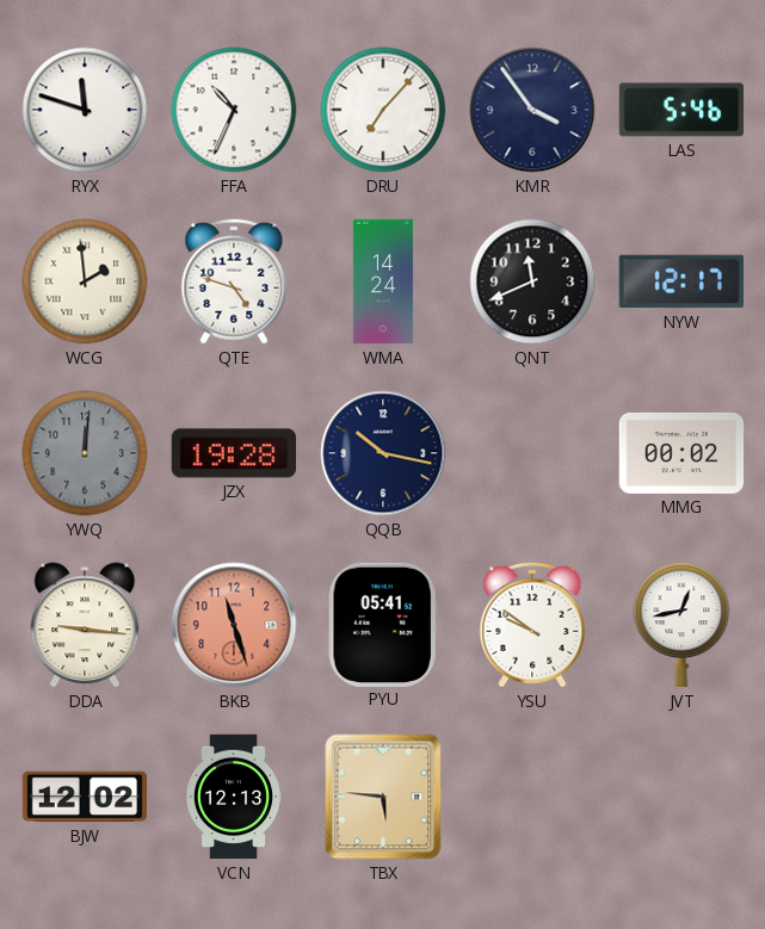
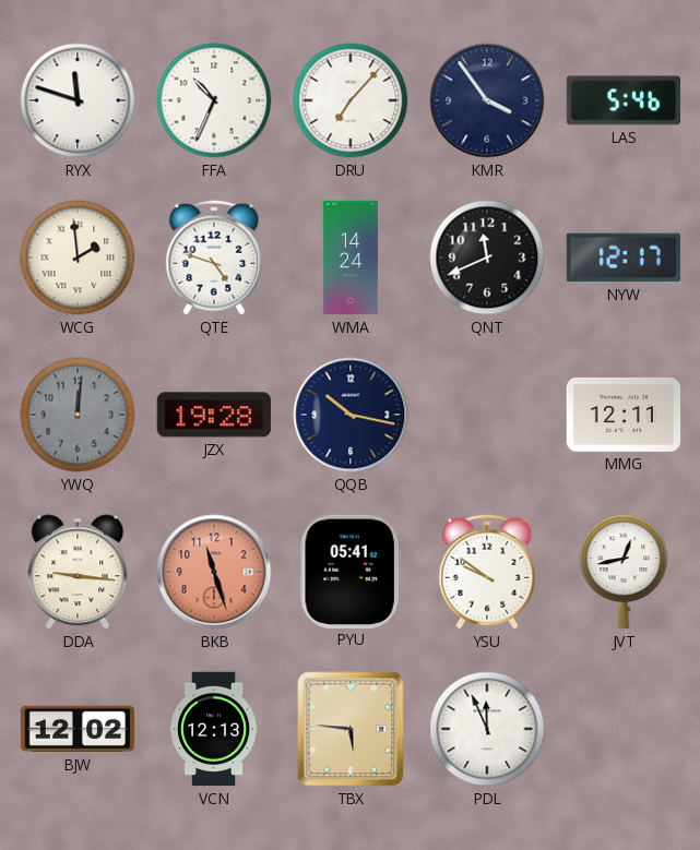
MMG: 00:02 -> 12:11
PDL: none -> 11:56
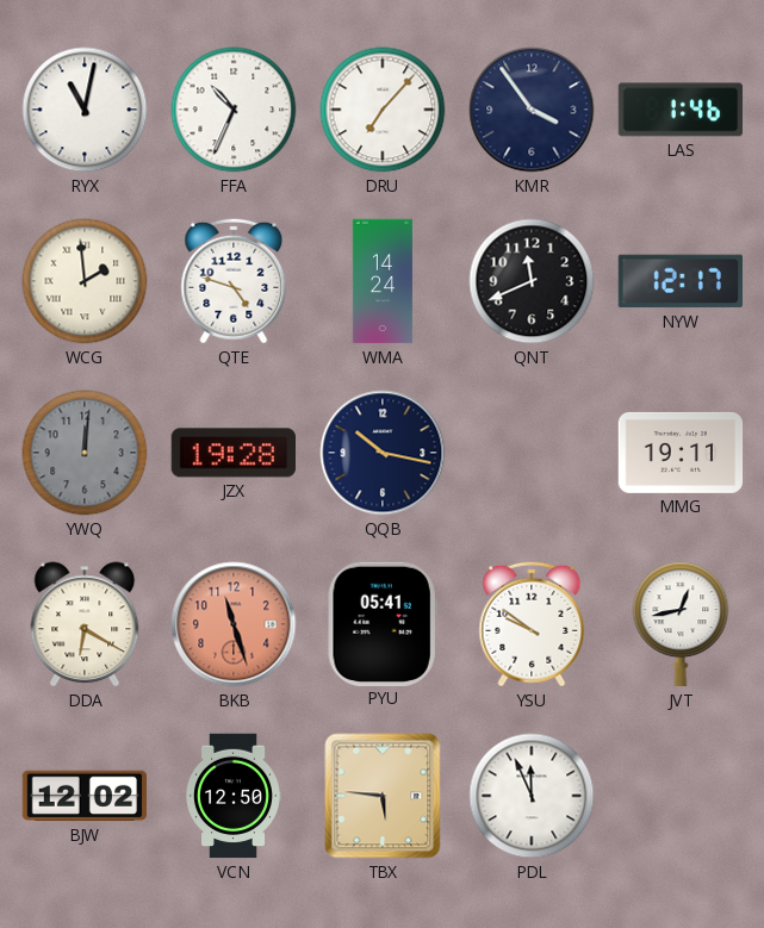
RYX: 11:48 -> 11:02
LAS: 5:46 -> 1:46
MMG: 12:11 -> 19:11
DDA: 9:16 -> 6:20
VCN: 12:13 -> 12:50
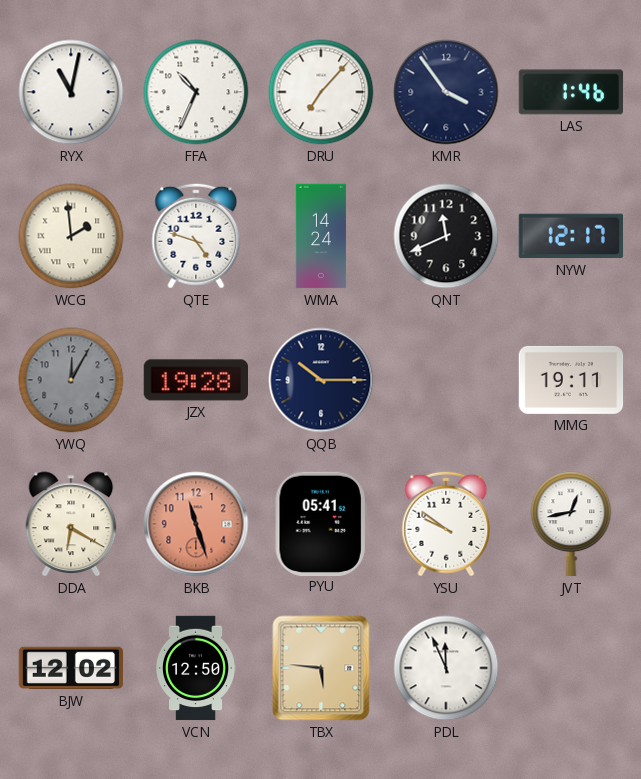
YWQ: 12:01 -> 12:05
QQB: 10:17 -> 10:15
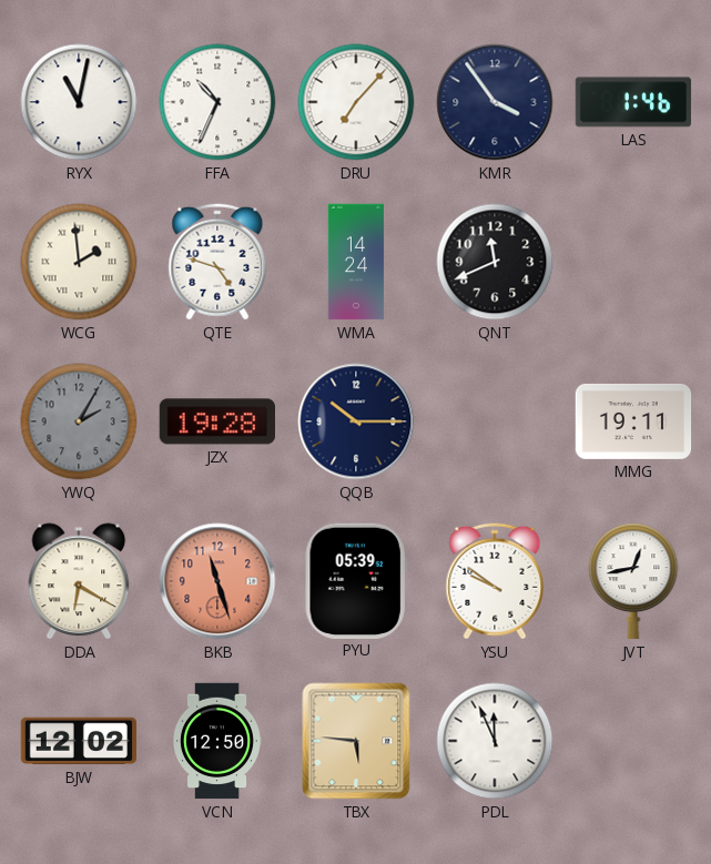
NYW: 12:17 -> none
YWQ: 12:05 -> 2:05
PYU: 05:41 -> 05:39
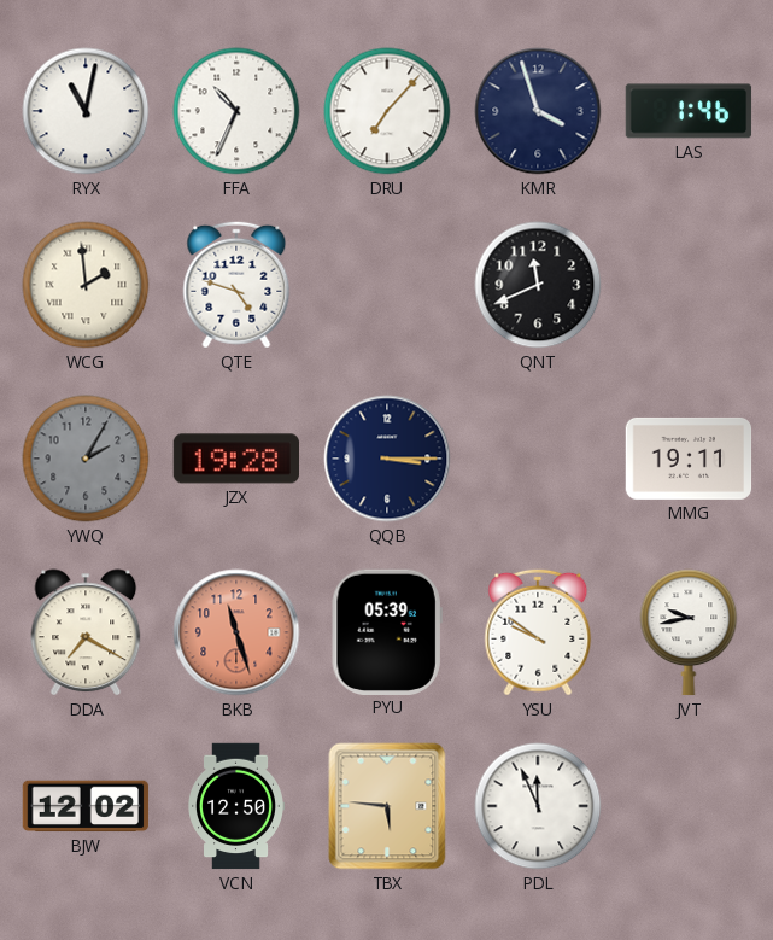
KMR: 3:54 -> 3:57
WMA: 14:24 -> none
QQB: 10:15 -> 3:15
DDA: 6:20 -> 7:20
JVT: 12:43 -> 9:43
